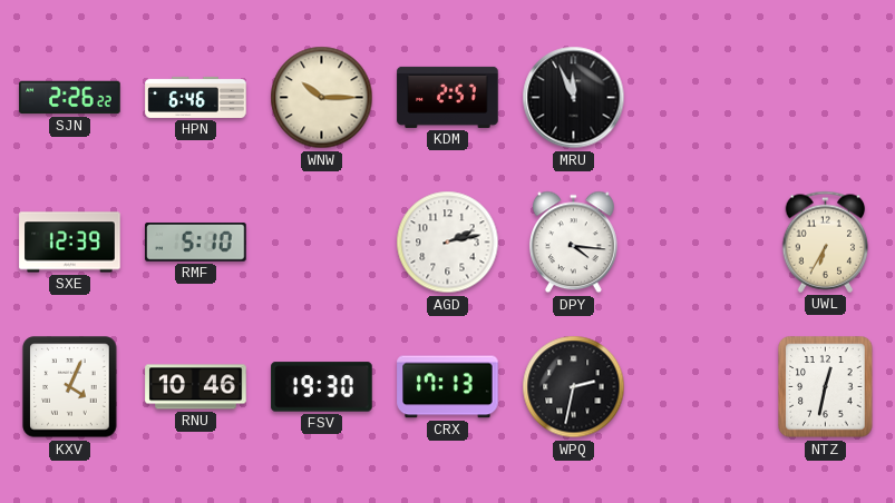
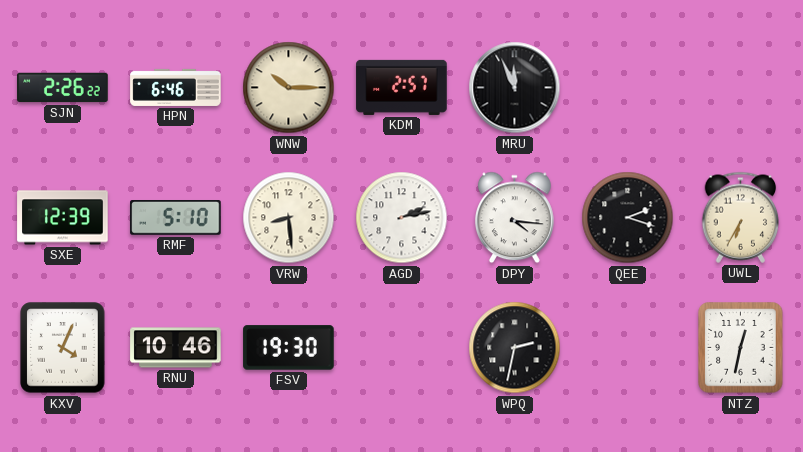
VRW: none -> 8:29
QEE: none -> 2:18
CRX: 17:13 -> none
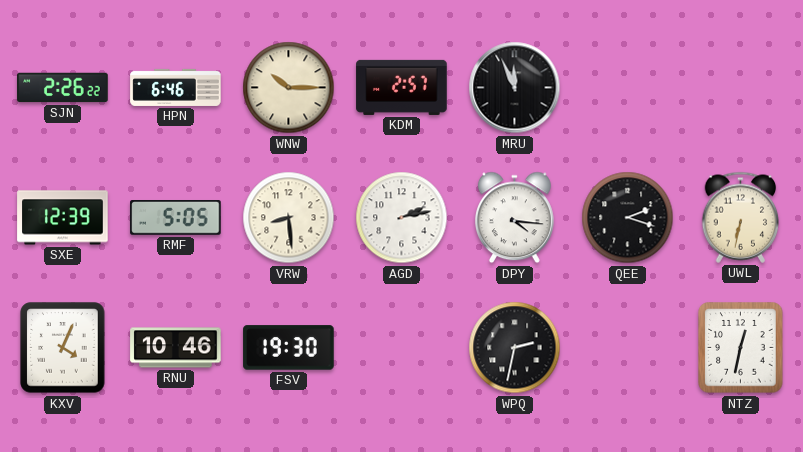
RMF: 5:10 -> 5:05
UWL: 6:35 -> 6:32
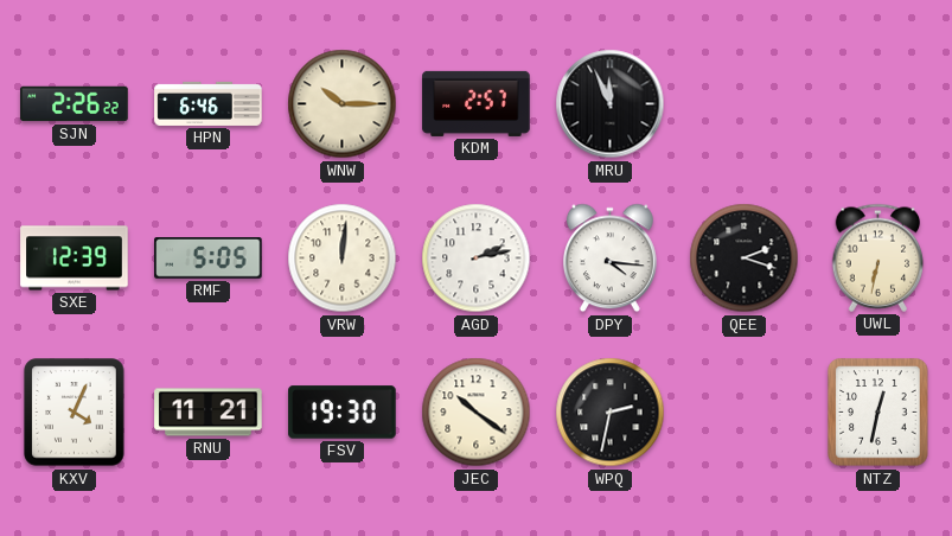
VRW: 8:29 -> 12:01
RNU: 10:46 -> 11:21
JEC: none -> 10:21
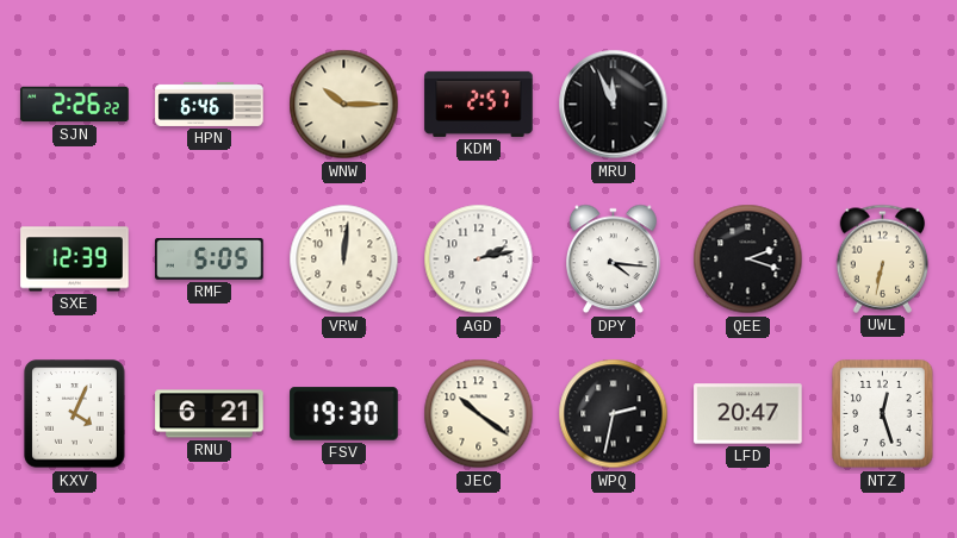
RNU: 11:21 -> 6:21
LFD: none -> 20:47
NTZ: 12:32 -> 12:27
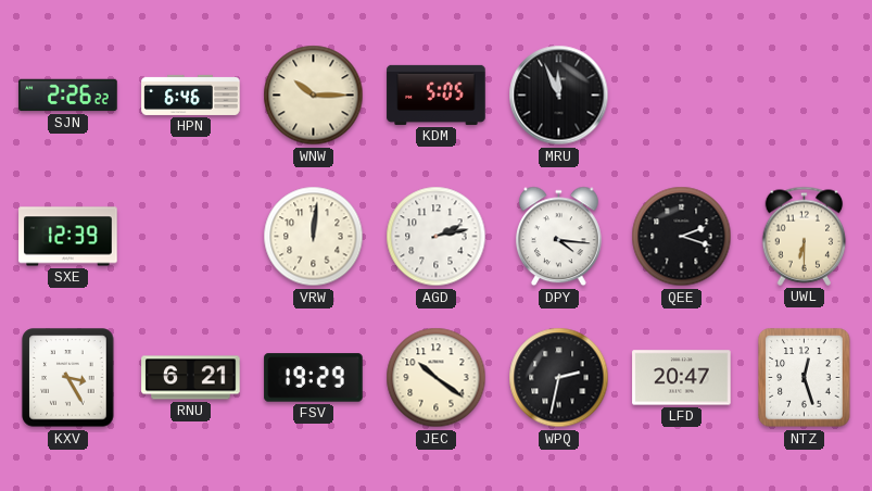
KDM: 2:57 -> 5:05
RMF: 5:05 -> none
UWL: 6:32 -> 6:30
KXV: 4:04 -> 3:25
FSV: 19:30 -> 19:29
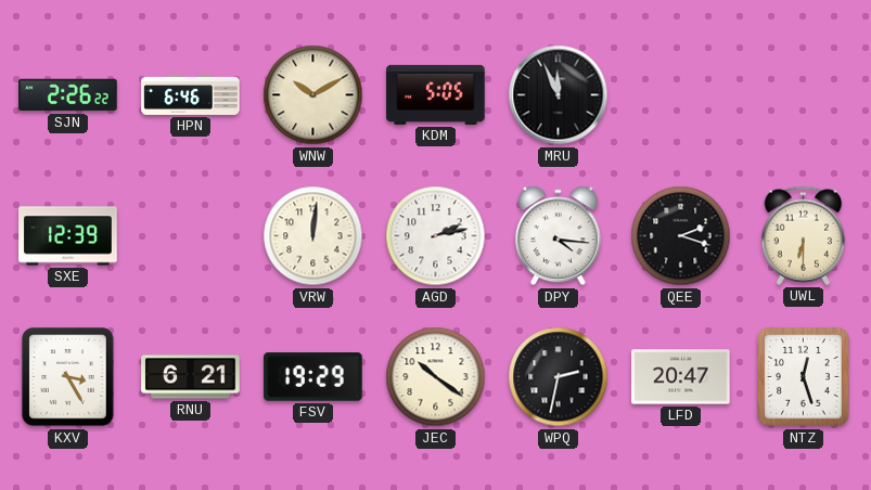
WNW: 10:15 -> 10:10
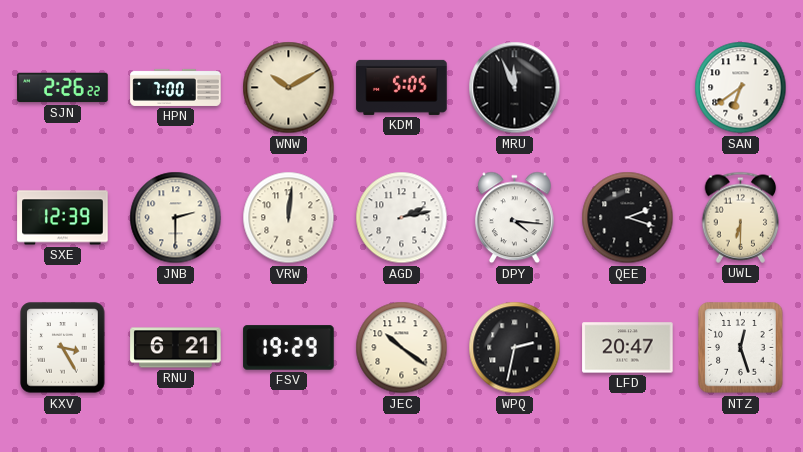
HPN: 6:46 -> 7:00
SAN: none -> 6:39
JNB: none -> 2:30
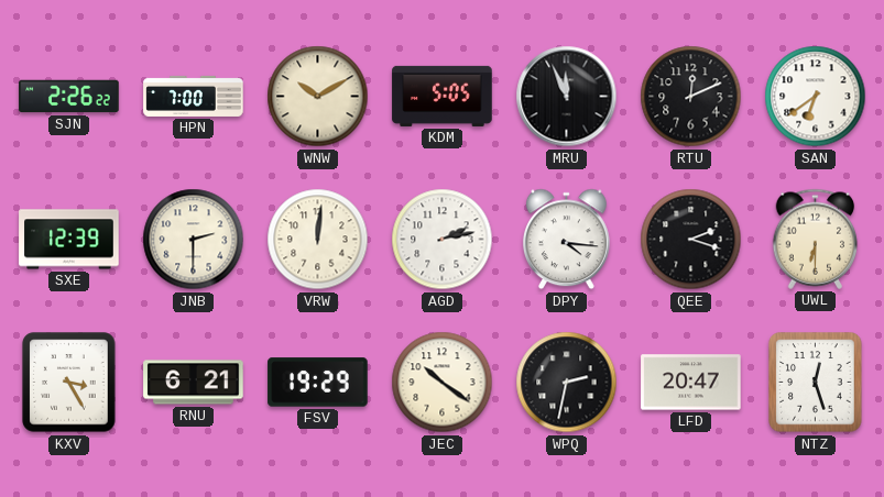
RTU: none -> 12:11
